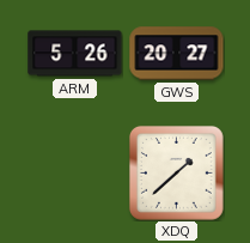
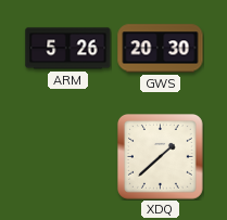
GWS: 20:27 -> 20:30
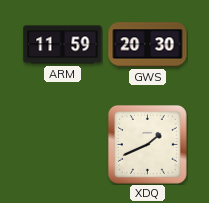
ARM: 5:26 -> 11:59
XDQ: 1:38 -> 1:41
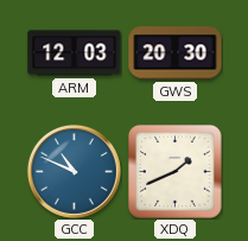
ARM: 11:59 -> 12:03
GCC: none -> 10:49
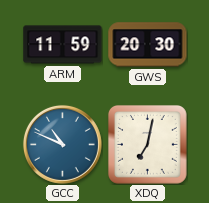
ARM: 12:03 -> 11:59
XDQ: 1:41 -> 7:02
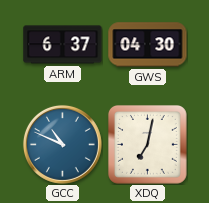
ARM: 11:59 -> 6:37
GWS: 20:30 -> 04:30
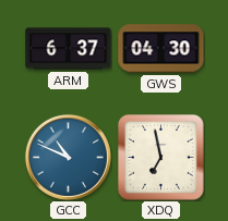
XDQ: 7:02 -> 6:58
